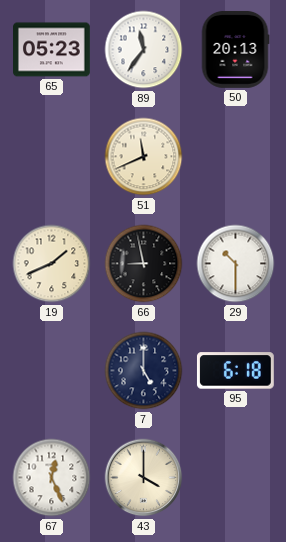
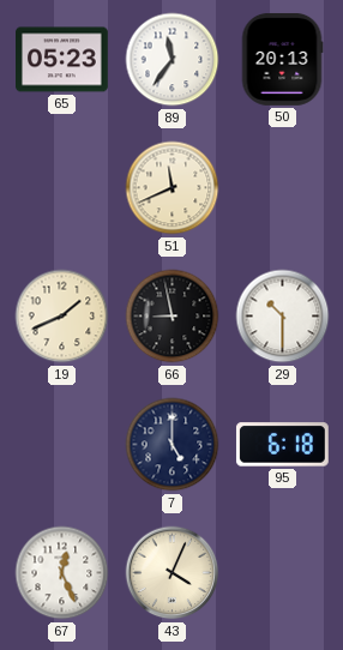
43: 4:00 -> 4:04
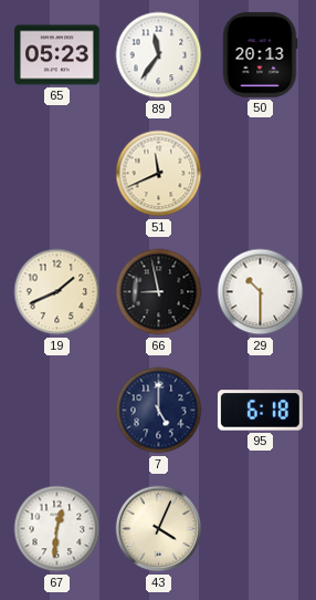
67: 12:26 -> 12:31
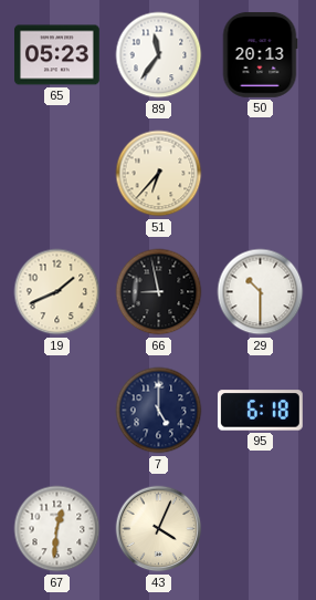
51: 11:41 -> 6:37
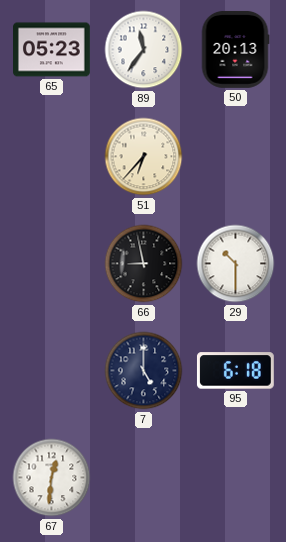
19: 1:41 -> none
43: 4:04 -> none
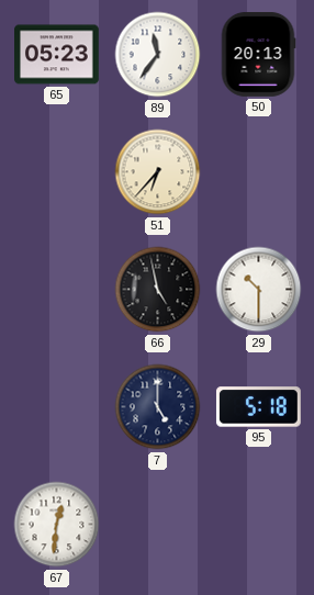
66: 8:58 -> 4:58
95: 6:18 -> 5:18
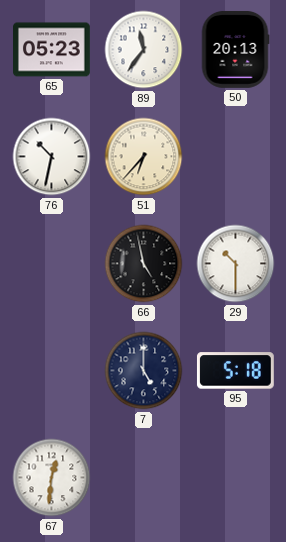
76: none -> 10:32
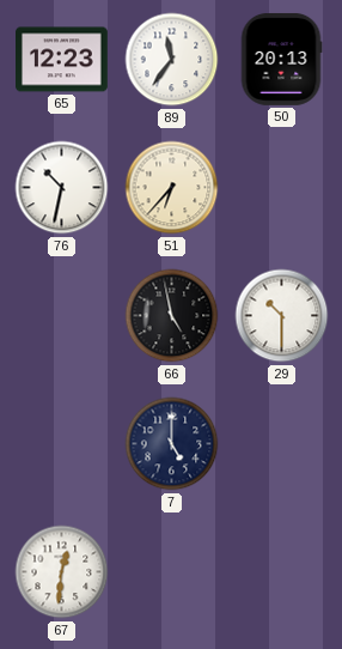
65: 05:23 -> 12:23
95: 5:18 -> none
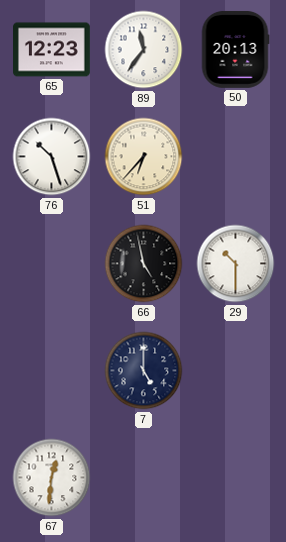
76: 10:32 -> 10:27
